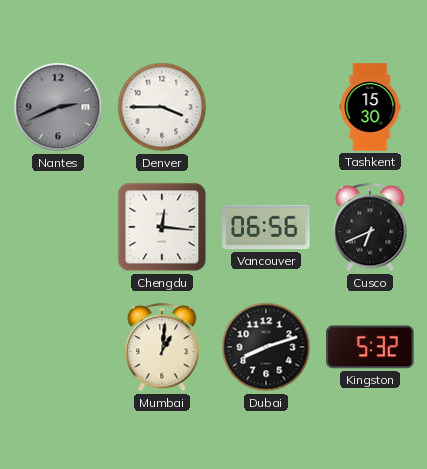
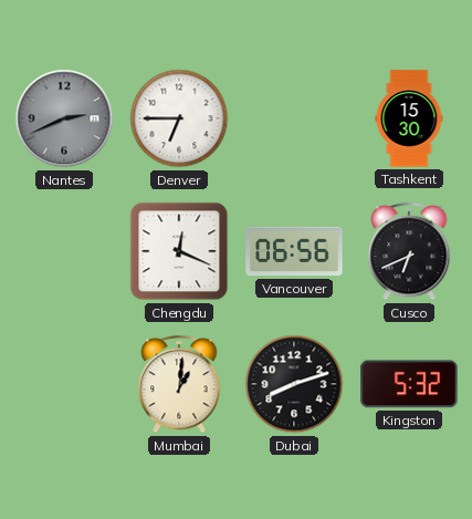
Denver: 3:45 -> 6:45
Chengdu: 12:16 -> 12:19
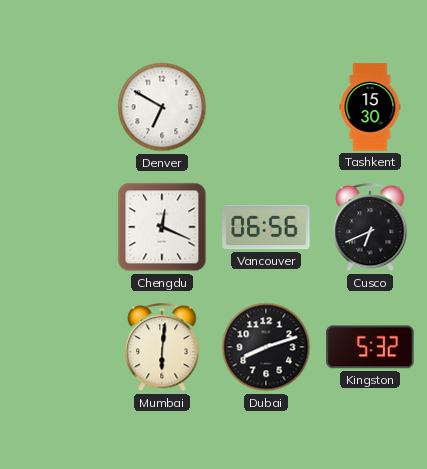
Nantes: 2:41 -> none
Denver: 6:45 -> 6:50
Mumbai: 1:01 -> 6:01
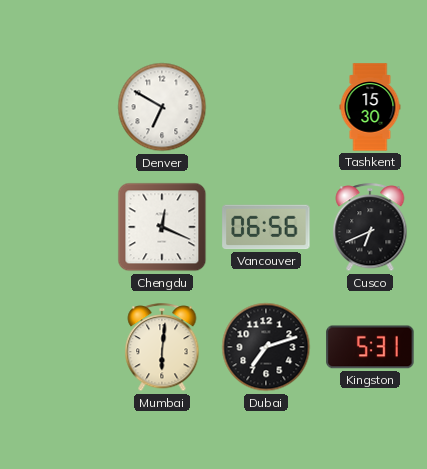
Dubai: 8:12 -> 7:12
Kingston: 5:32 -> 5:31
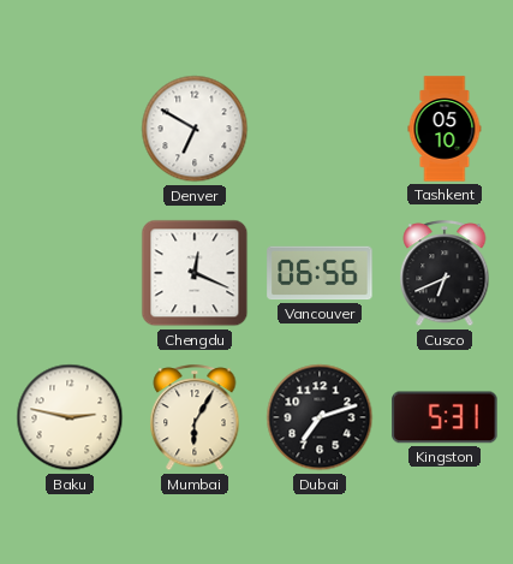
Tashkent: 15:30 -> 05:10
Baku: none -> 2:47
Mumbai: 6:01 -> 6:05
